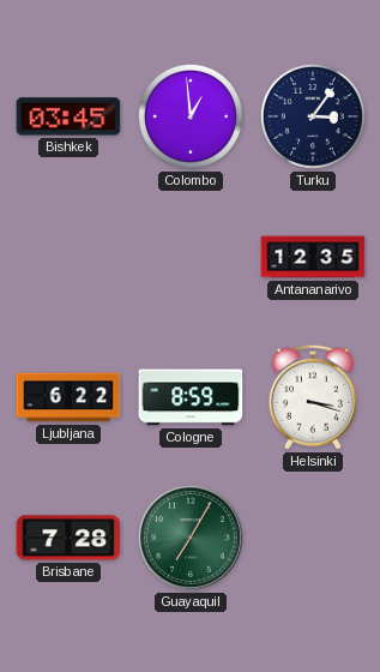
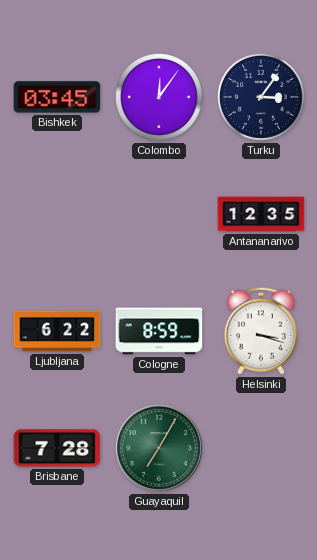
Colombo: 12:59 -> 12:06
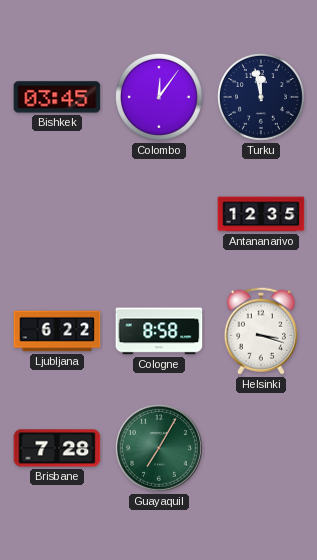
Turku: 3:06 -> 11:58
Cologne: 8:59 -> 8:58
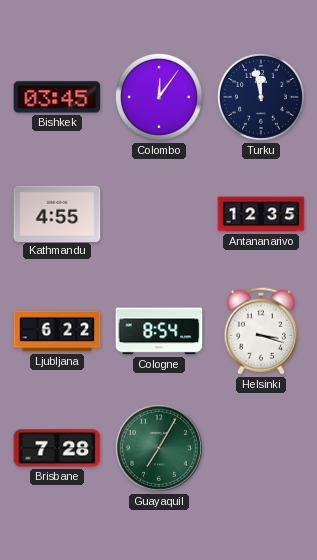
Kathmandu: none -> 4:55
Cologne: 8:58 -> 8:54
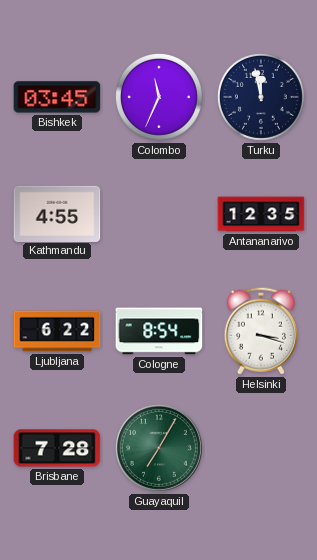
Colombo: 12:06 -> 11:34
